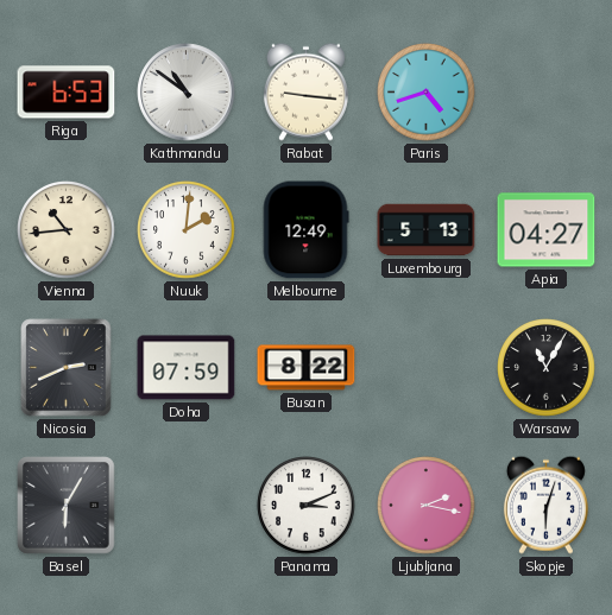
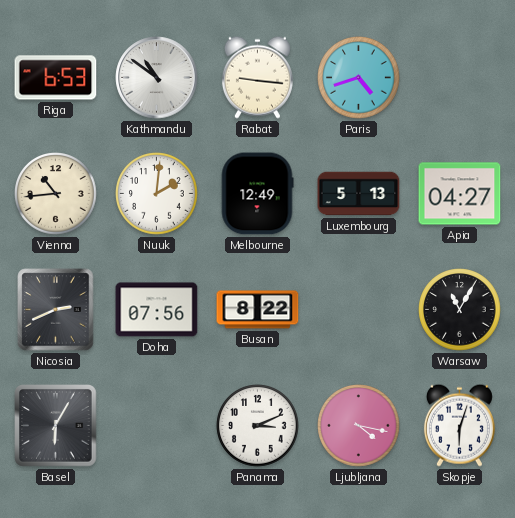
Doha: 07:59 -> 07:56
Ljubljana: 2:17 -> 4:17
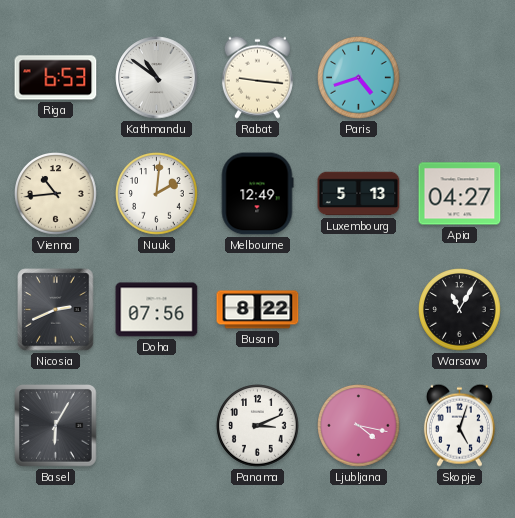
Skopje: 6:03 -> 5:03
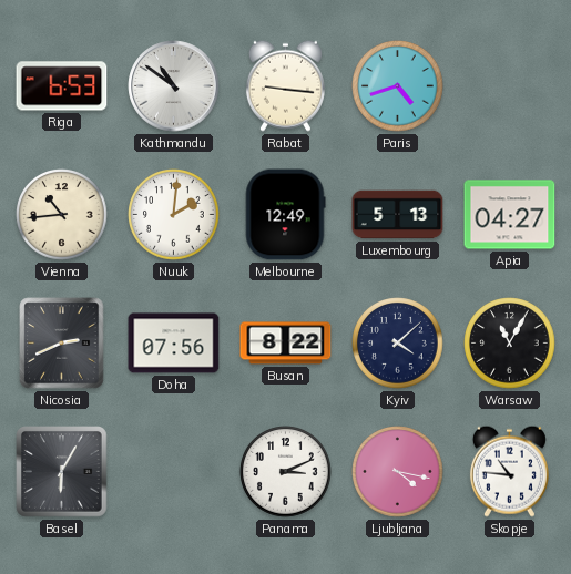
Kyiv: none -> 4:08
Skopje: 5:03 -> 10:46
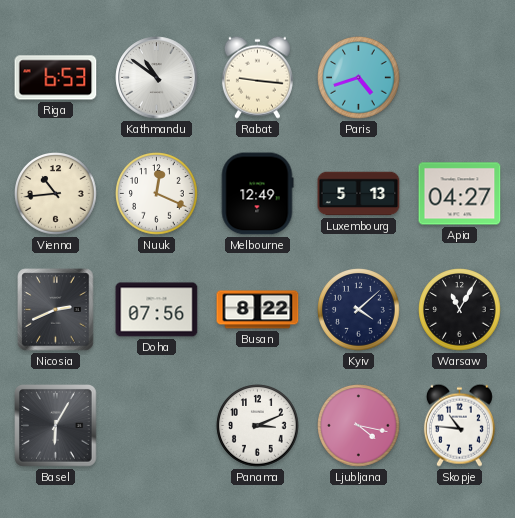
Nuuk: 2:01 -> 12:19
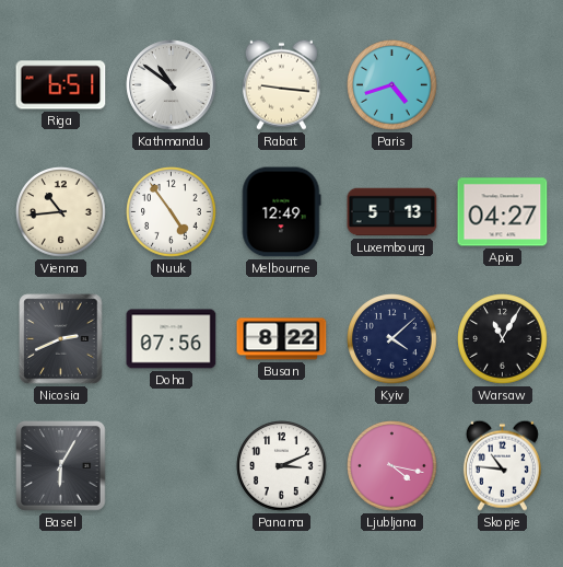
Riga: 6:53 -> 6:51
Nuuk: 12:19 -> 4:54
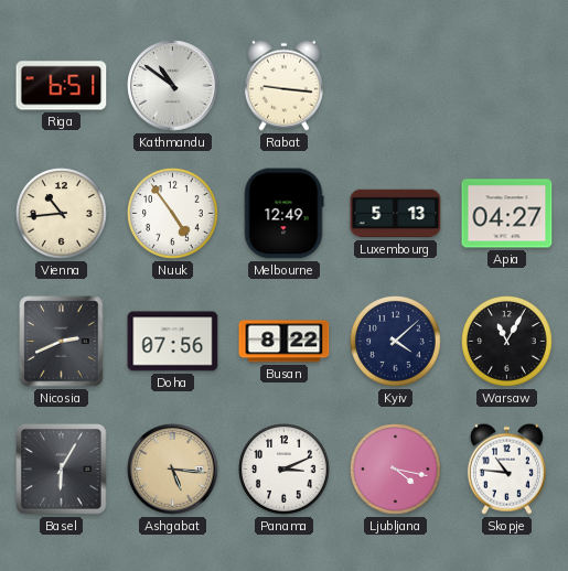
Paris: 4:42 -> none
Ashgabat: none -> 5:16
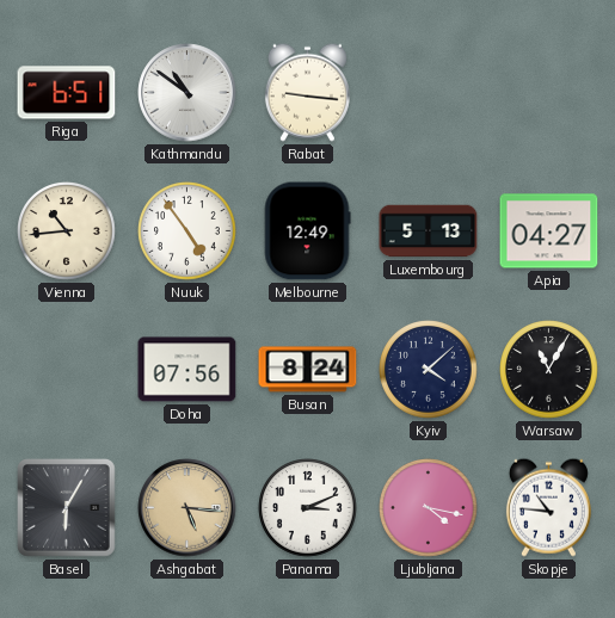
Nicosia: 2:41 -> none
Busan: 8:22 -> 8:24
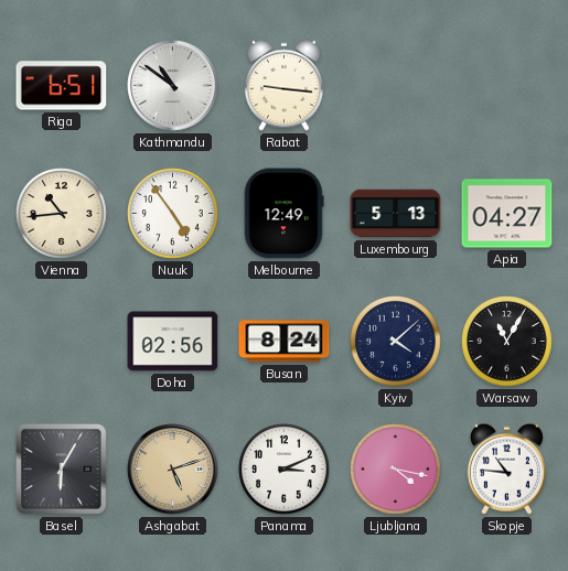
Doha: 07:56 -> 02:56
Ashgabat: 5:16 -> 5:12
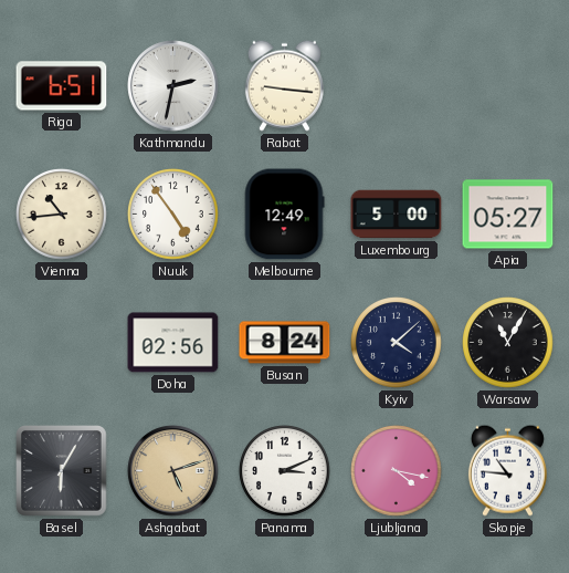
Kathmandu: 10:51 -> 2:32
Luxembourg: 5:13 -> 5:00
Apia: 04:27 -> 05:27
